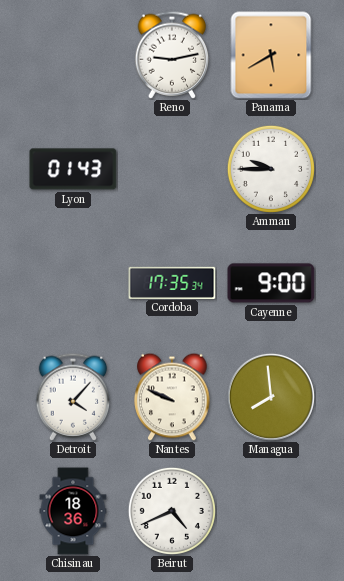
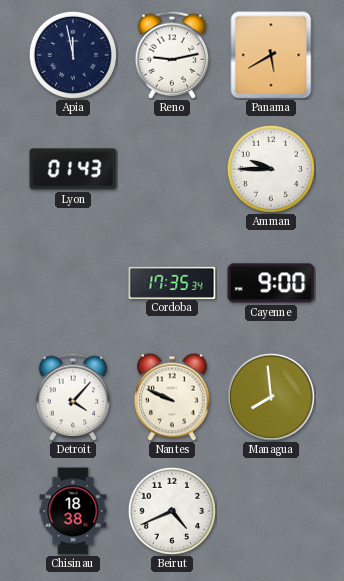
Apia: none -> 11:58
Chisinau: 18:36 -> 18:38
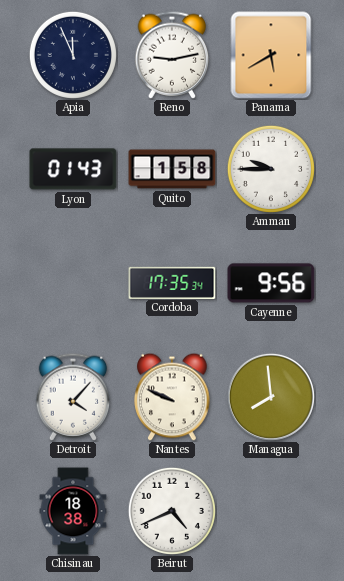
Apia: 11:58 -> 11:56
Quito: none -> 1:58
Cayenne: 9:00 -> 9:56
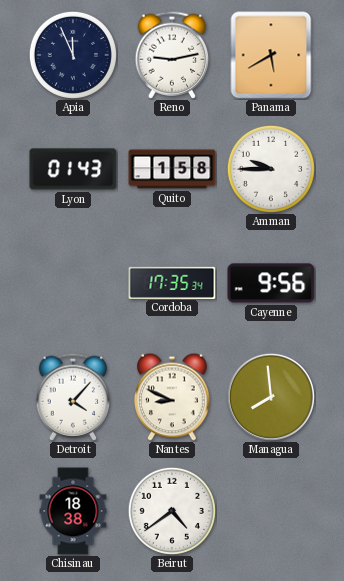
Nantes: 9:49 -> 8:49
Beirut: 4:41 -> 4:39
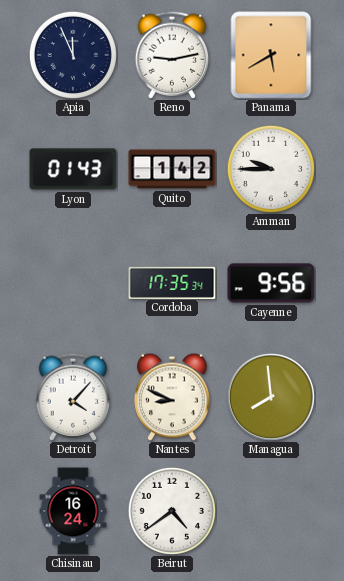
Quito: 1:58 -> 1:42
Chisinau: 18:38 -> 16:24
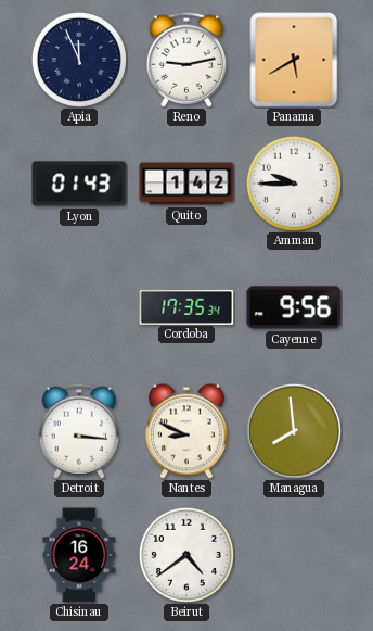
Detroit: 4:07 -> 3:16
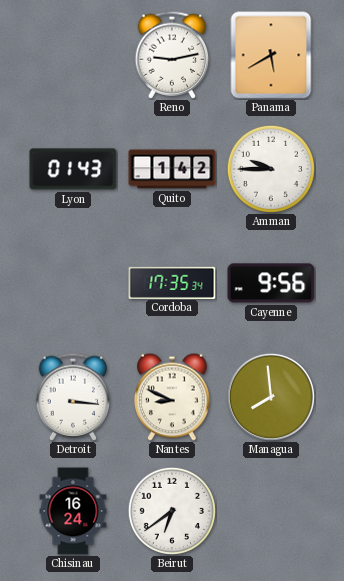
Apia: 11:56 -> none
Beirut: 4:39 -> 6:39
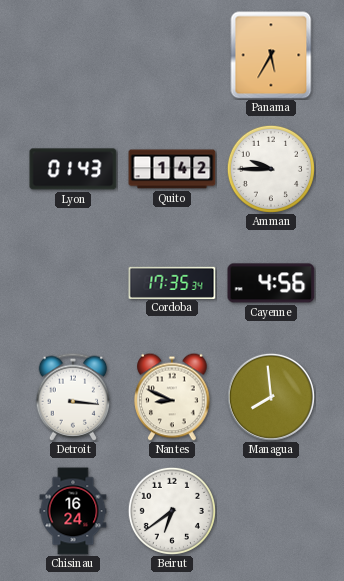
Reno: 9:13 -> none
Panama: 5:40 -> 5:35
Cayenne: 9:56 -> 4:56
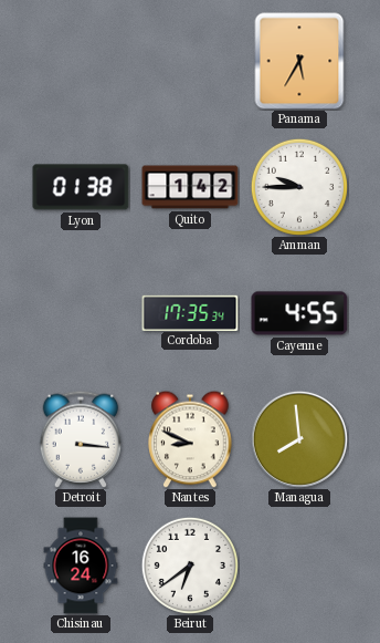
Lyon: 01:43 -> 01:38
Cayenne: 4:56 -> 4:55
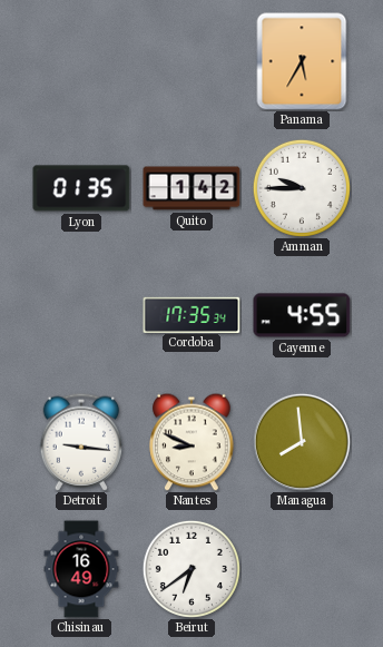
Lyon: 01:38 -> 01:35
Detroit: 3:16 -> 9:16
Chisinau: 16:24 -> 16:49
